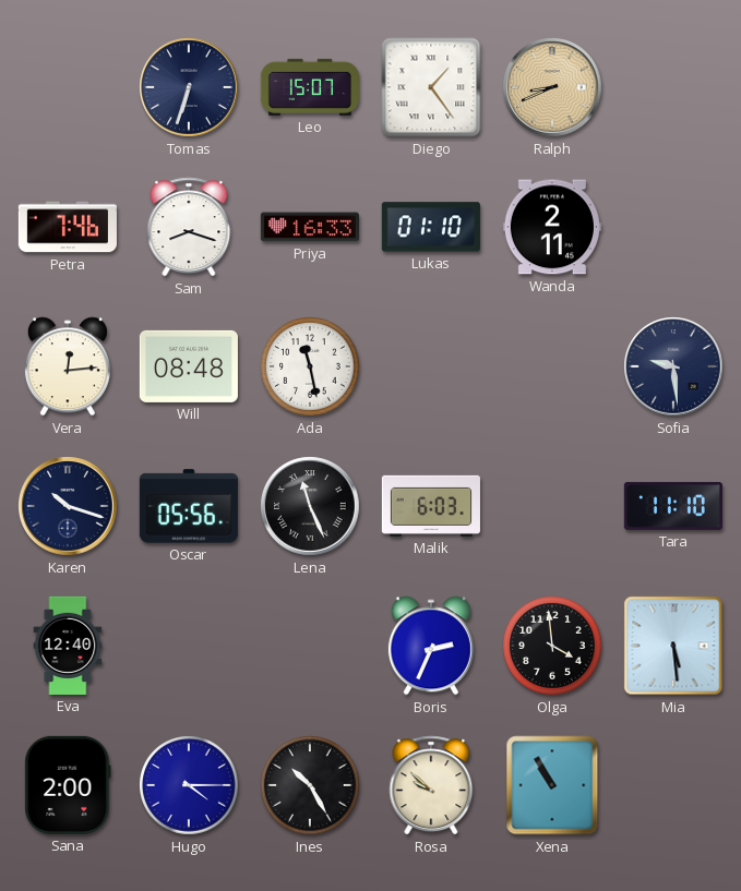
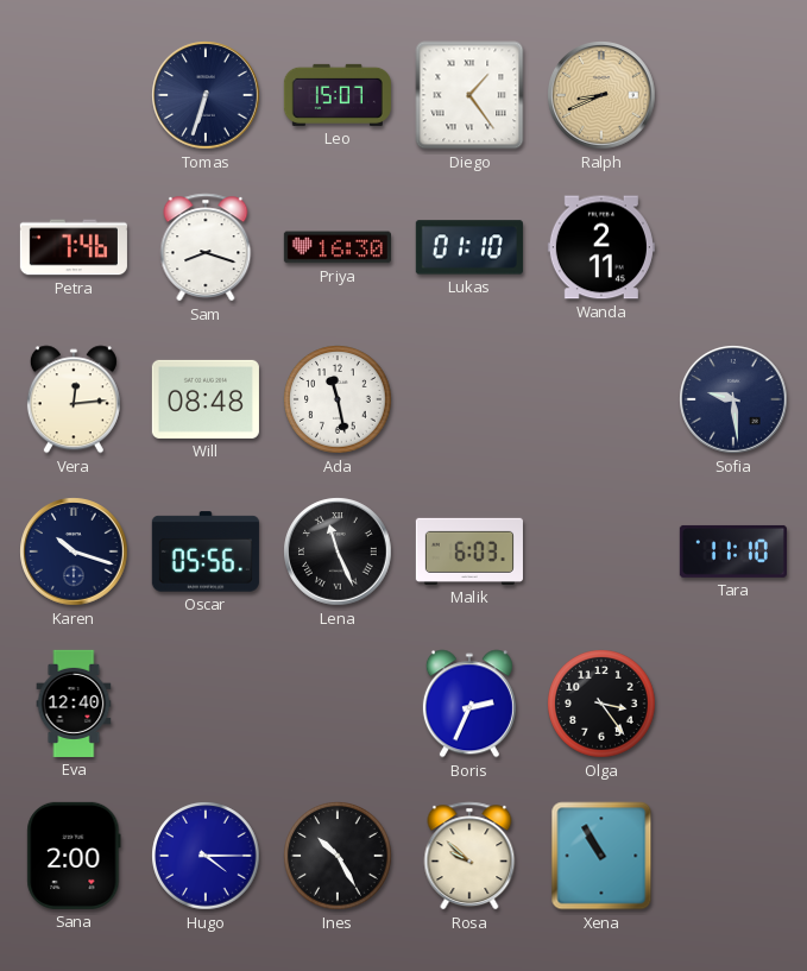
Priya: 16:33 -> 16:30
Olga: 3:59 -> 3:24
Mia: 5:29 -> none
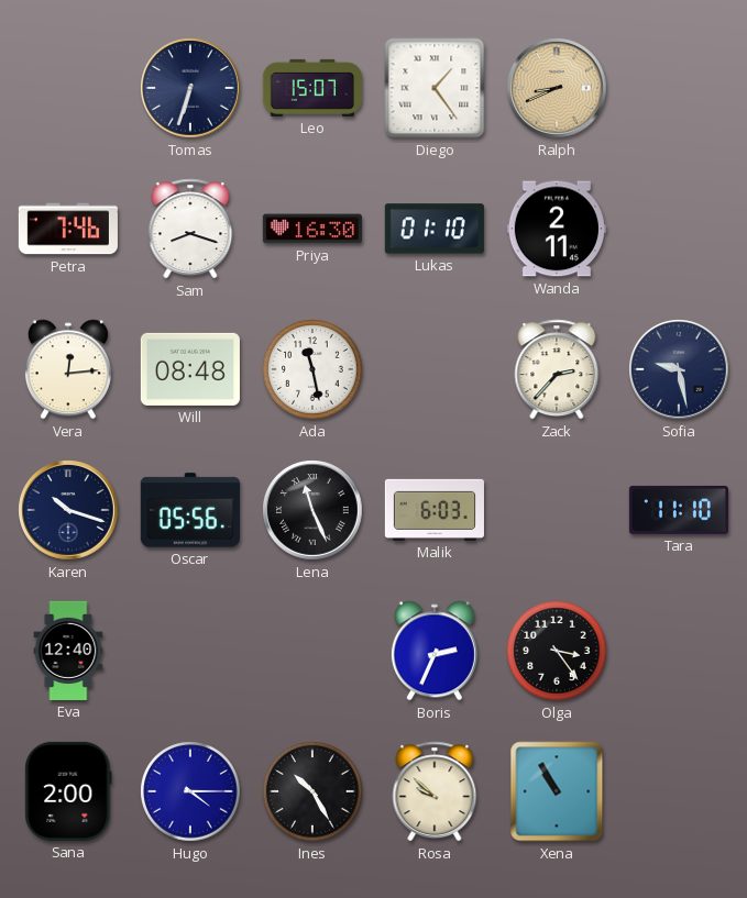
Zack: none -> 2:37
Sofia: 9:29 -> 9:28
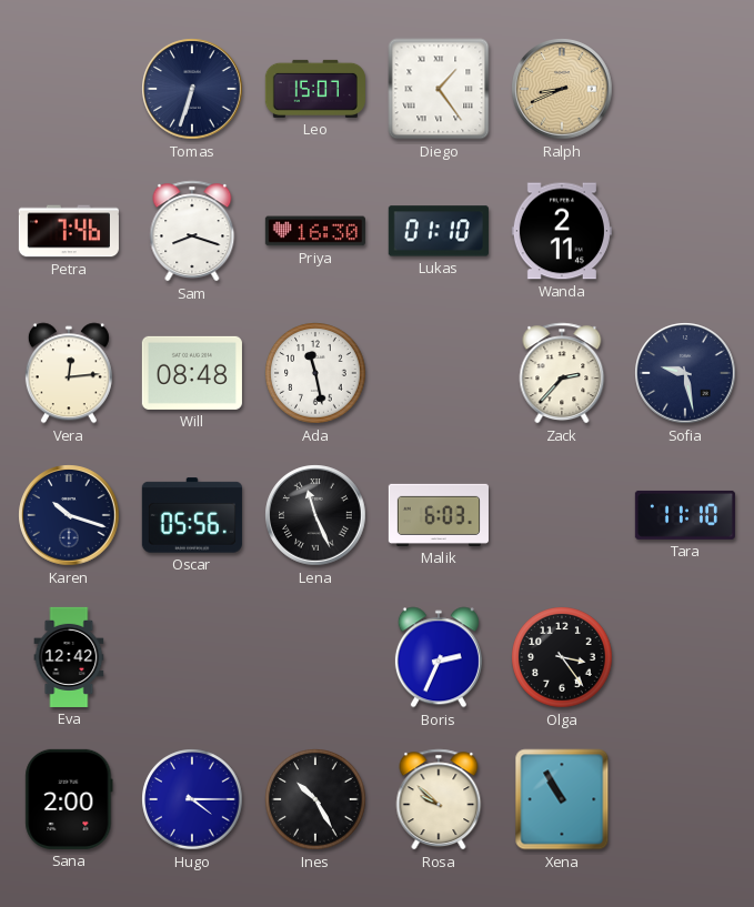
Eva: 12:40 -> 12:42
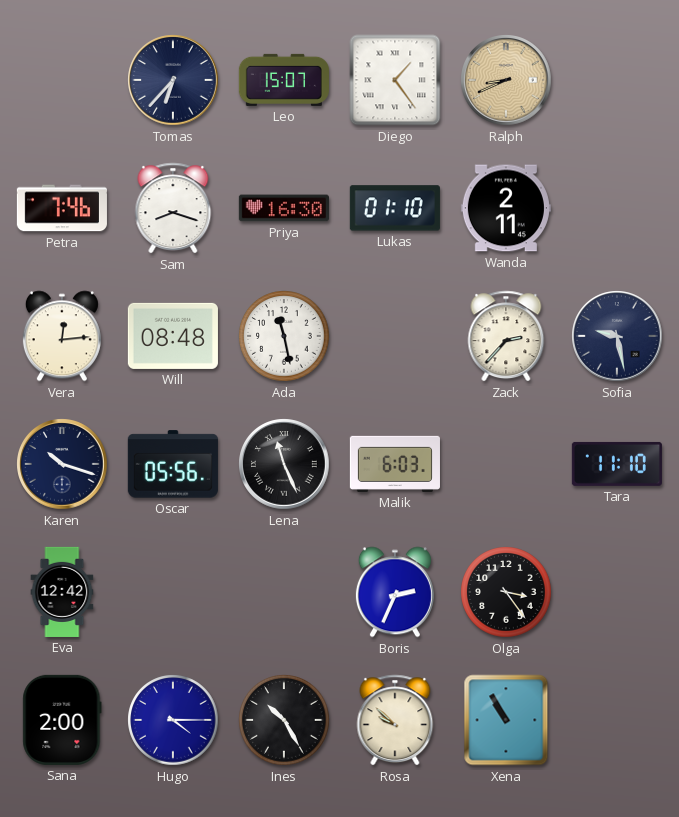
Tomas: 6:33 -> 6:37
